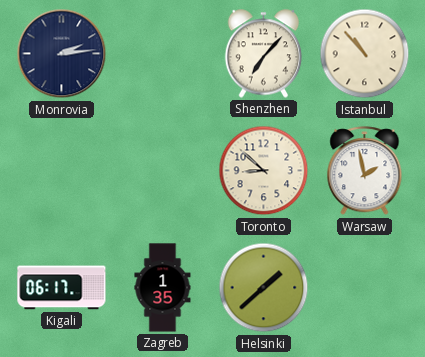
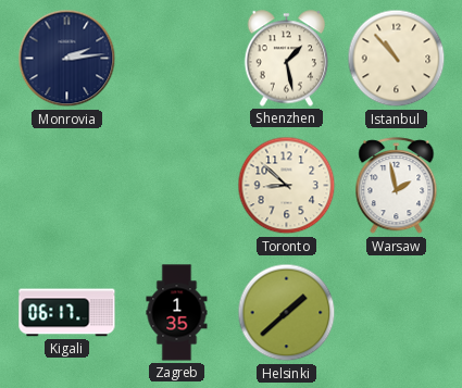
Shenzhen: 7:07 -> 1:28
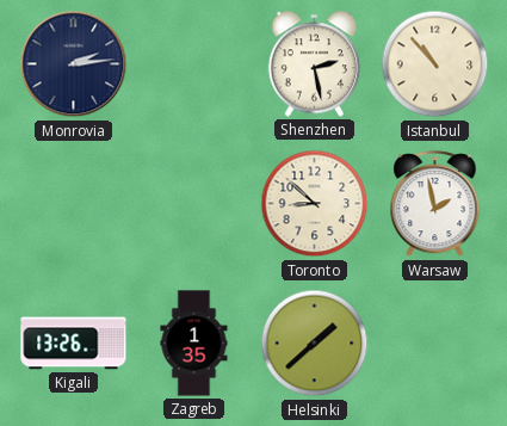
Shenzhen: 1:28 -> 2:28
Kigali: 06:17 -> 13:26
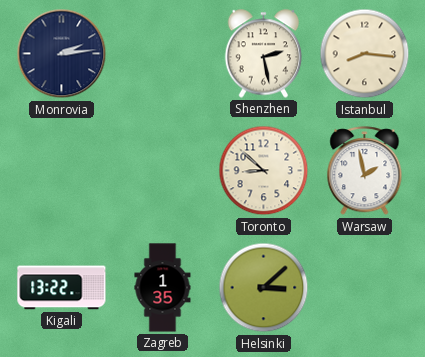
Istanbul: 10:53 -> 8:16
Kigali: 13:26 -> 13:22
Helsinki: 1:38 -> 3:08
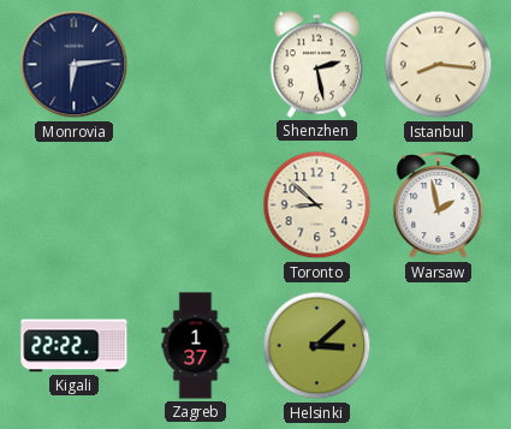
Monrovia: 2:14 -> 6:14
Kigali: 13:22 -> 22:22
Zagreb: 1:35 -> 1:37
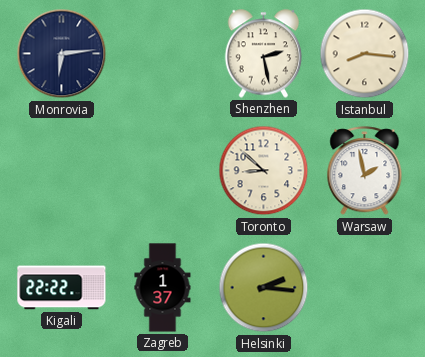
Helsinki: 3:08 -> 2:16
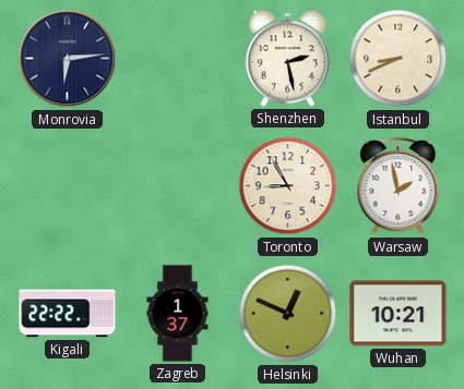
Istanbul: 8:16 -> 8:41
Toronto: 8:52 -> 8:55
Helsinki: 2:16 -> 12:49
Wuhan: none -> 10:21
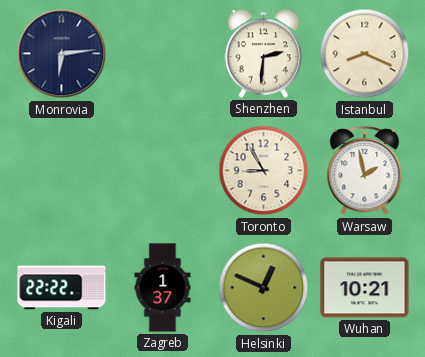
Shenzhen: 2:28 -> 2:31
Istanbul: 8:41 -> 8:19
